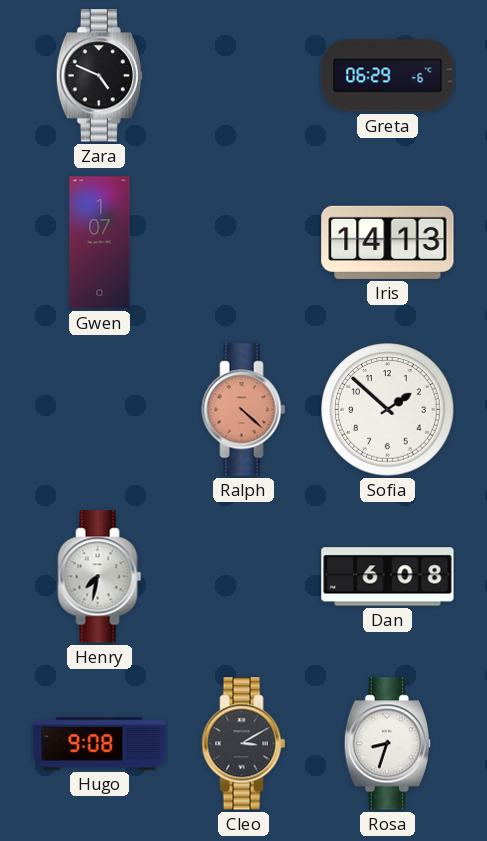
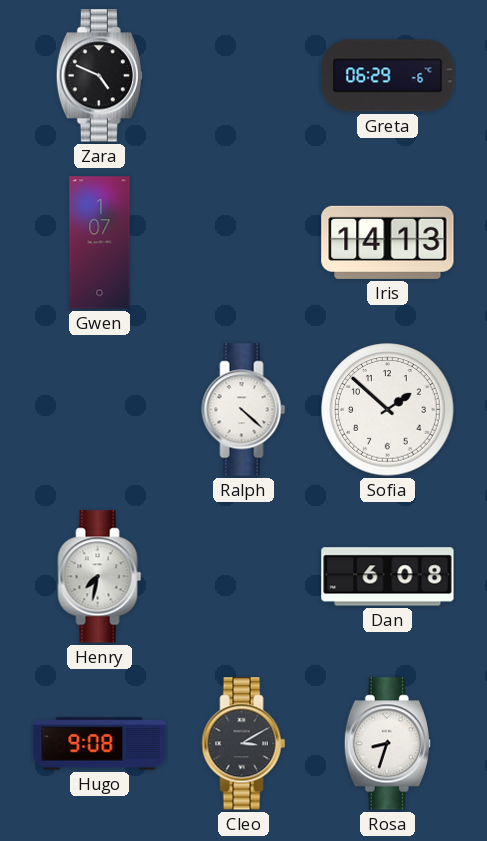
Ralph dial: salmon -> white
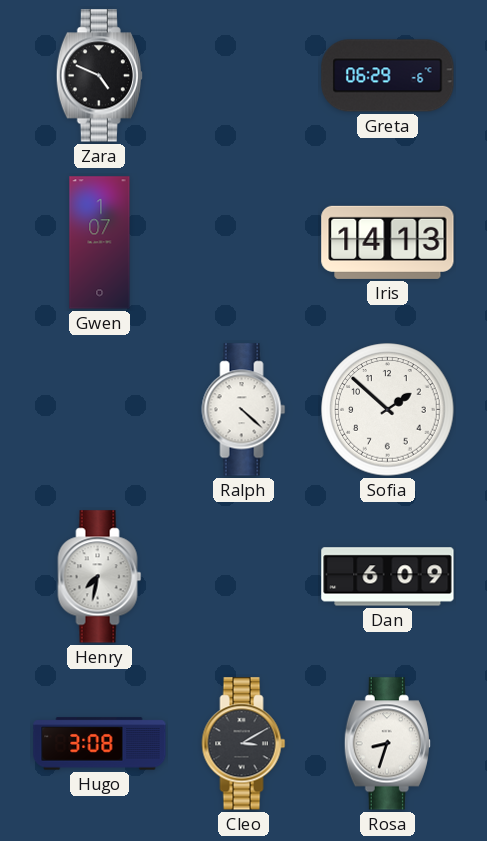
Dan: 6:08 -> 6:09
Hugo: 9:08 -> 3:08
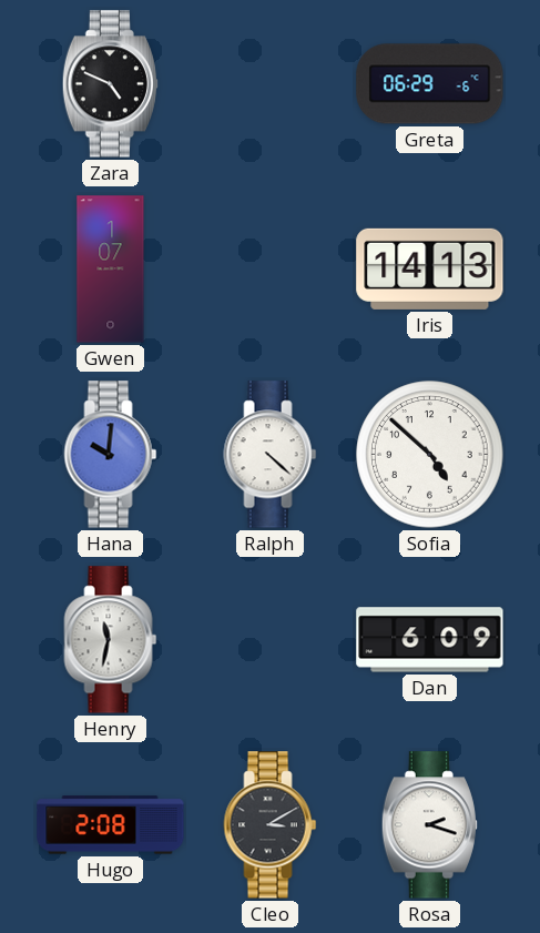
Hana: none -> 10:01
Sofia: 1:52 -> 4:52
Henry: 7:32 -> 11:32
Hugo: 3:08 -> 2:08
Rosa: 8:33 -> 2:18
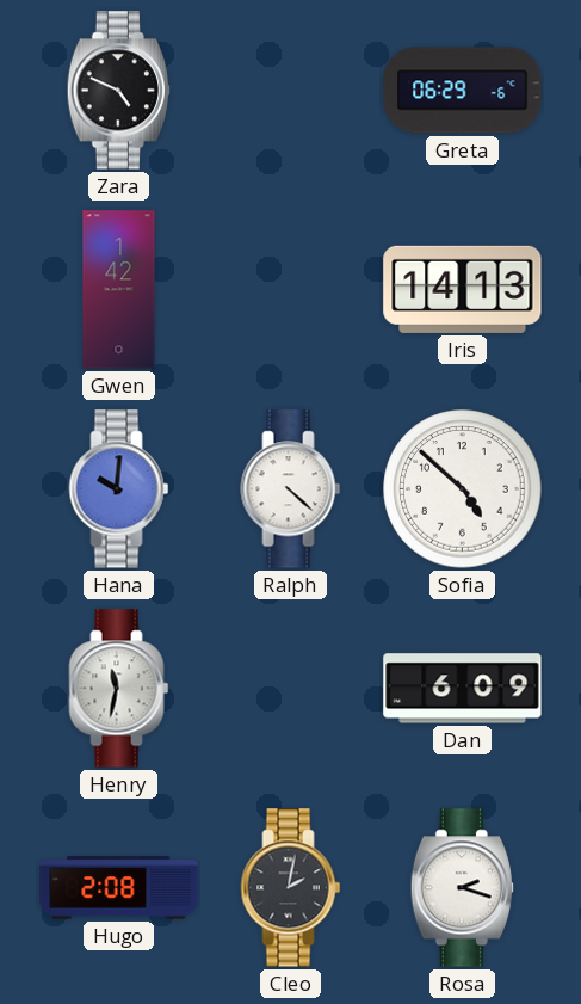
Gwen: 1:07 -> 1:42
Cleo: 3:10 -> 2:02
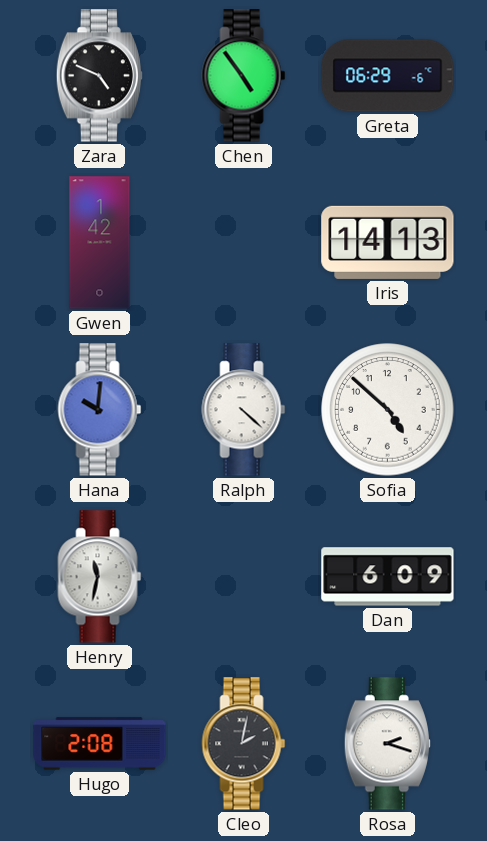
Chen: none -> 4:54
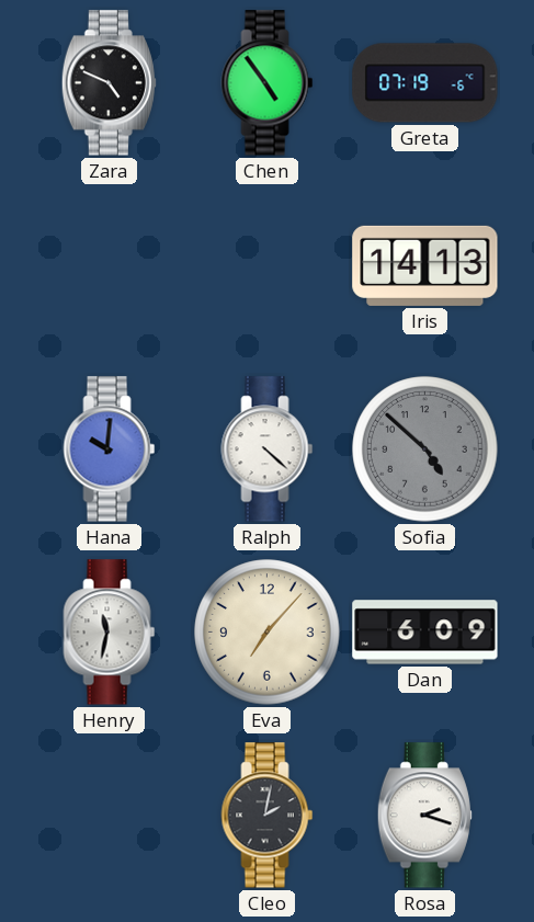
Greta: 06:29 -> 07:19
Gwen: 1:42 -> none
Sofia dial: white -> grey
Eva: none -> 7:07
Hugo: 2:08 -> none
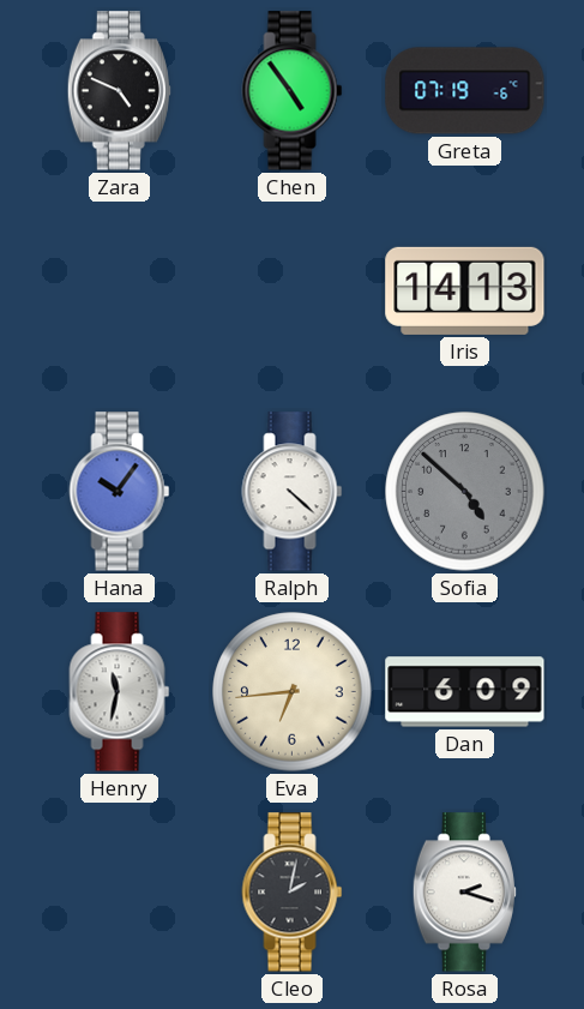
Hana: 10:01 -> 10:06
Eva: 7:07 -> 6:44
